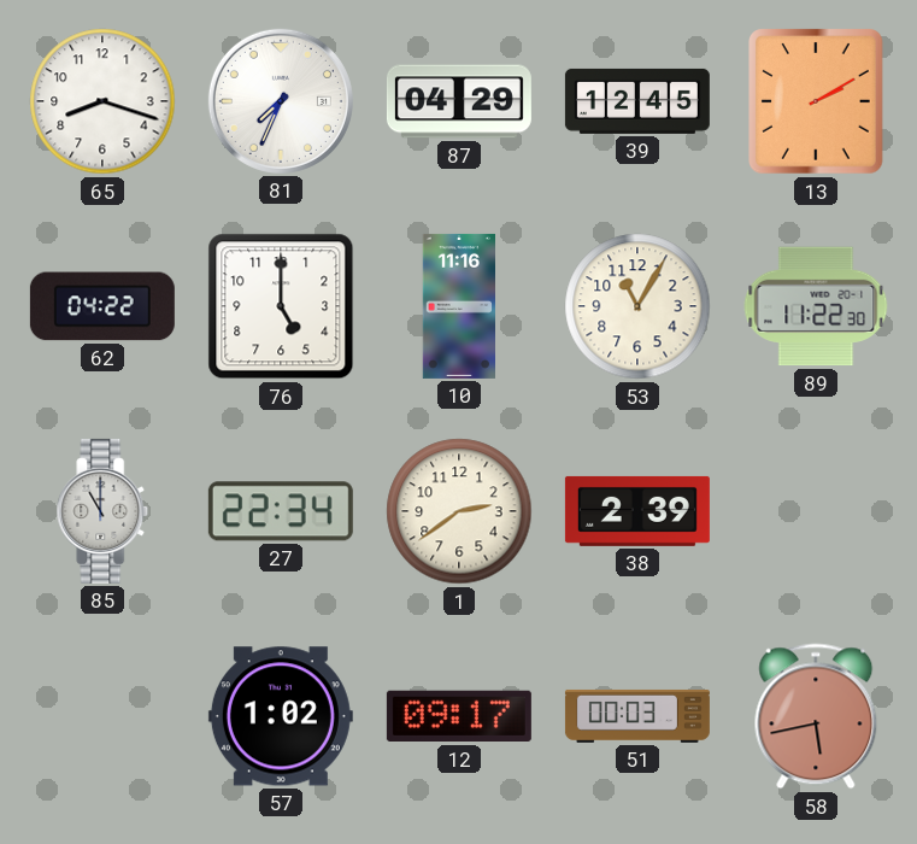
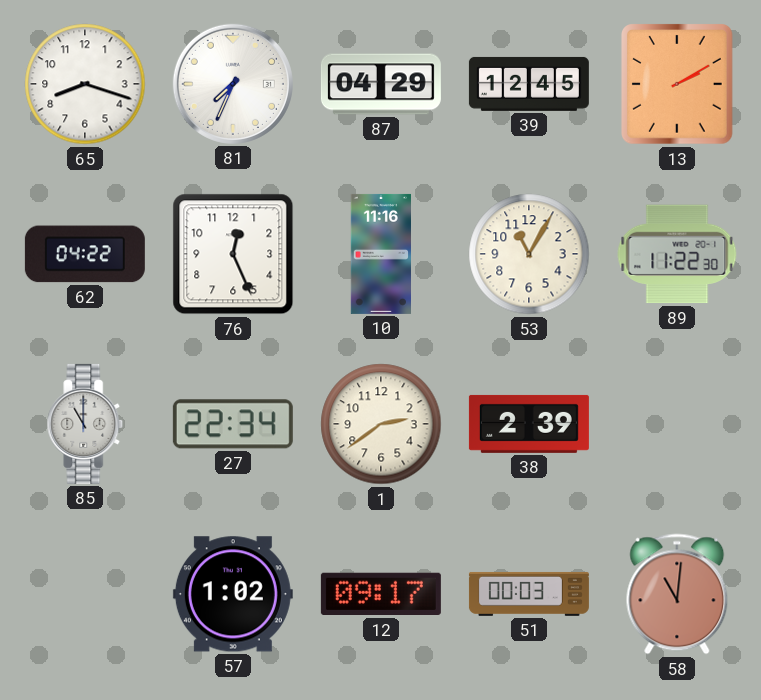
76: 5:00 -> 12:26
58: 5:43 -> 11:01
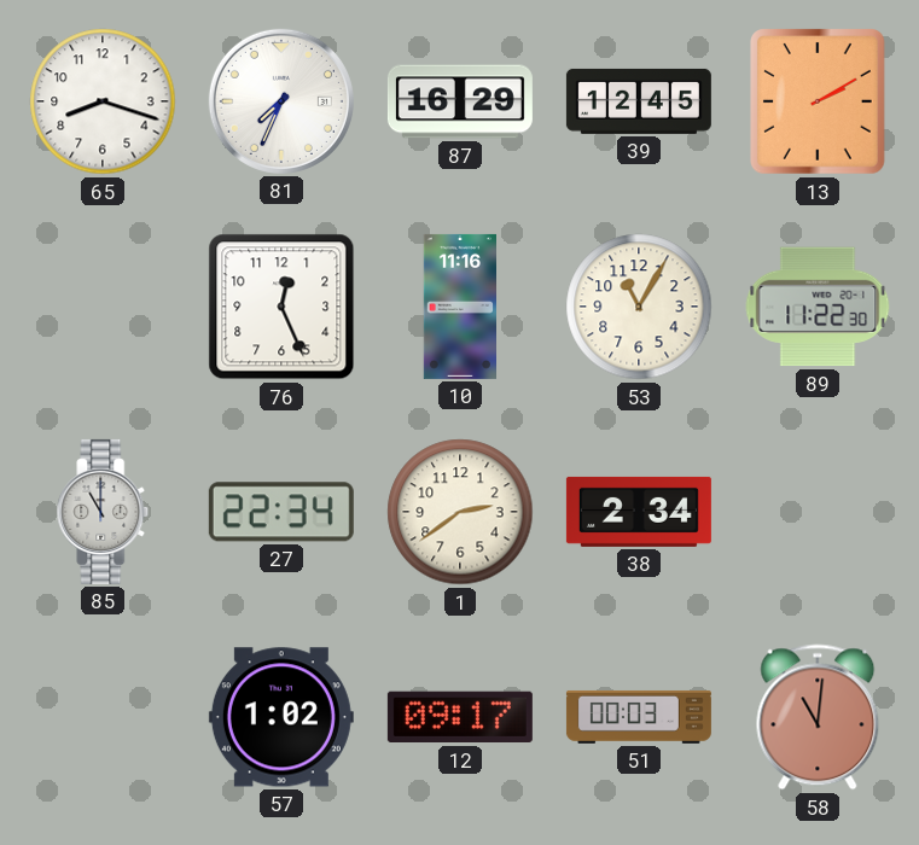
87: 04:29 -> 16:29
62: 04:22 -> none
38: 2:39 -> 2:34
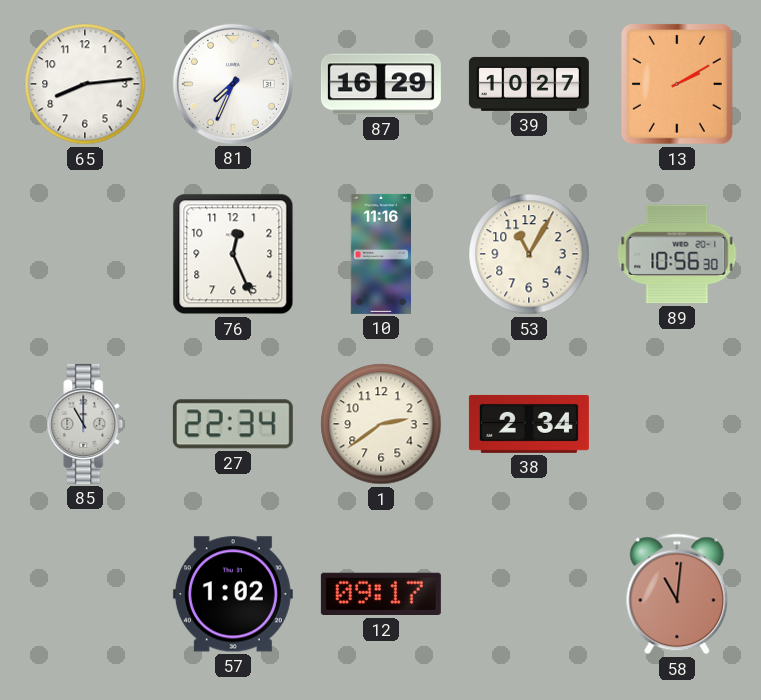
65: 8:18 -> 8:14
39: 12:45 -> 10:27
89: 11:22 -> 10:56
51: 00:03 -> none
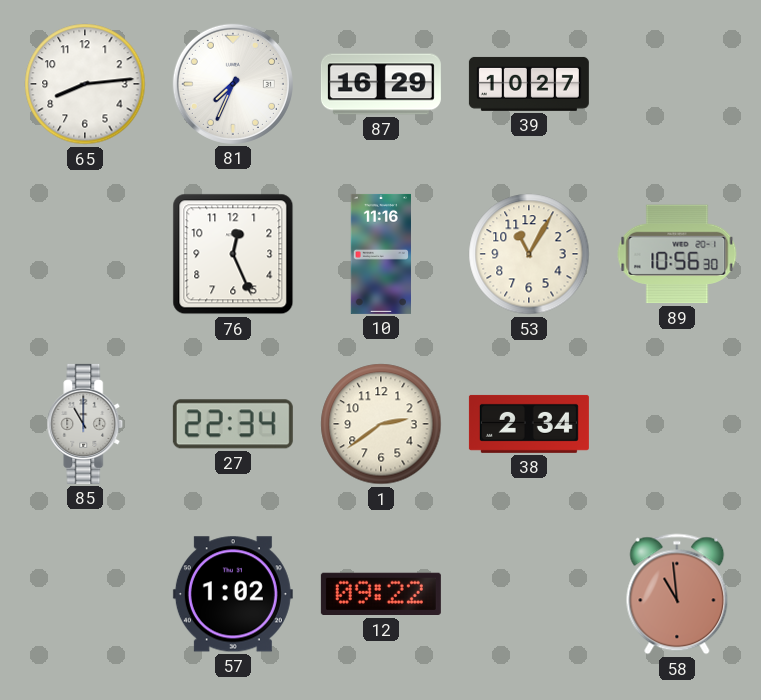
13: 2:10 -> none
12: 09:17 -> 09:22
58: 11:01 -> 10:59
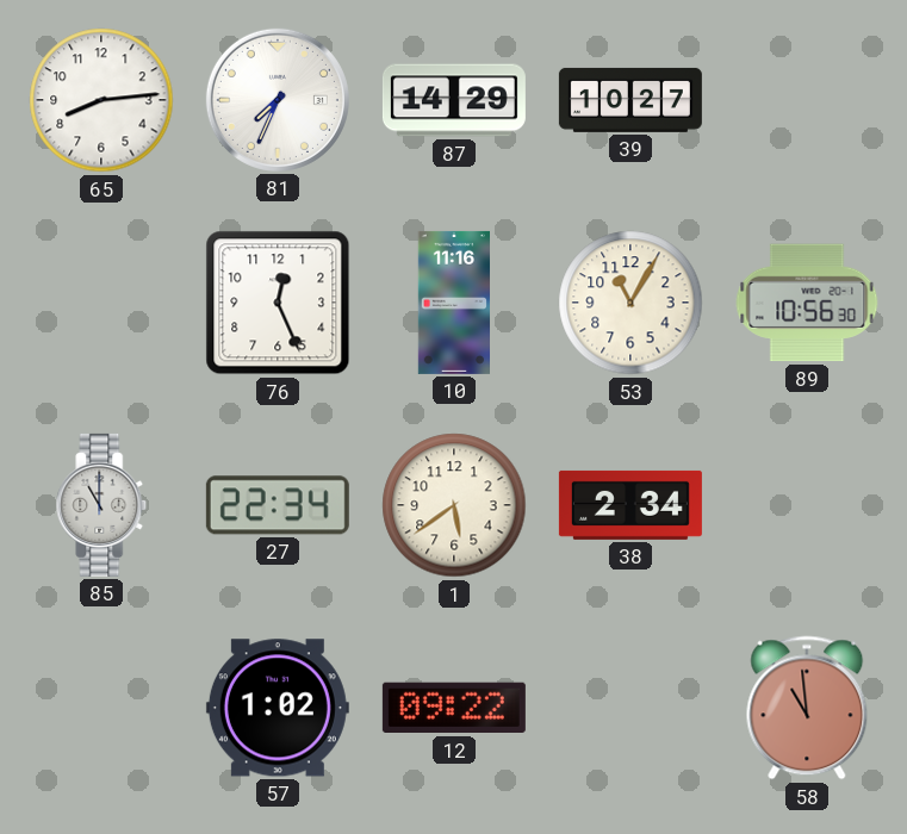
87: 16:29 -> 14:29
1: 2:39 -> 5:39
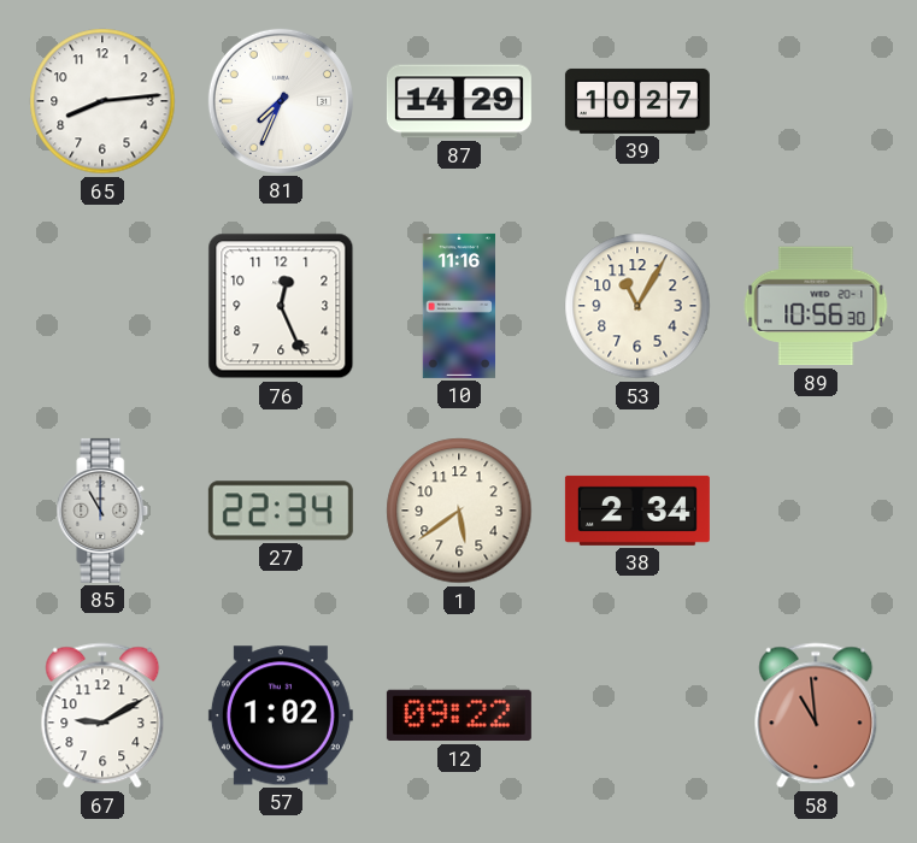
67: none -> 9:10
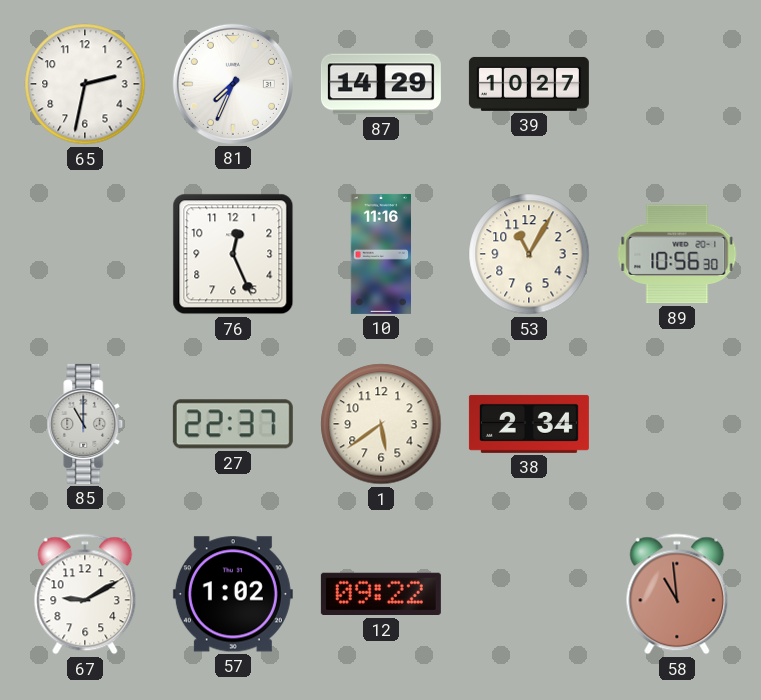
65: 8:14 -> 2:32
27: 22:34 -> 22:37
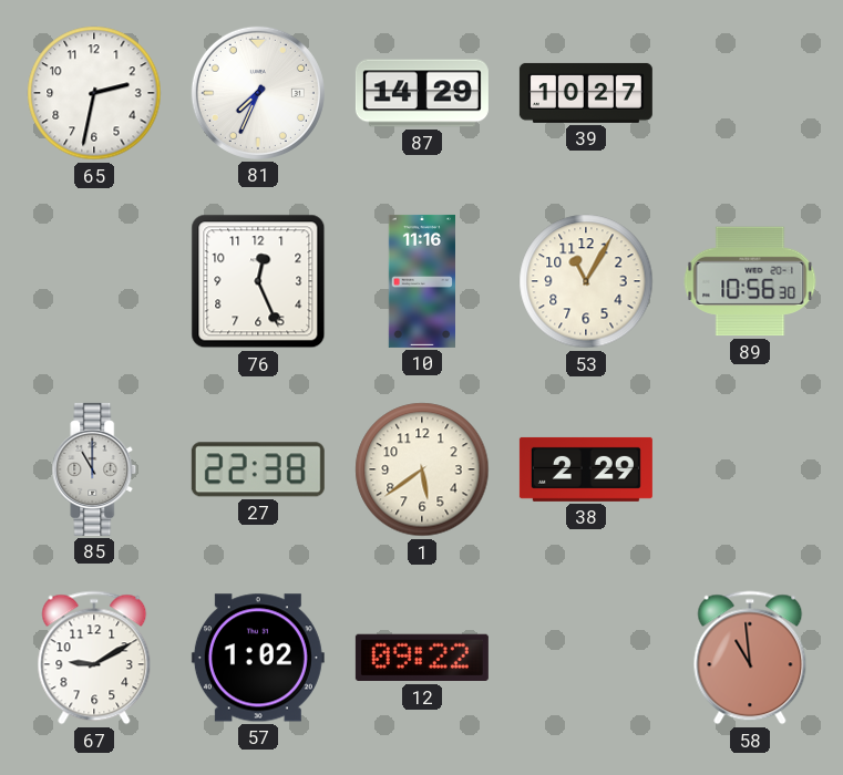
27: 22:37 -> 22:38
38: 2:34 -> 2:29
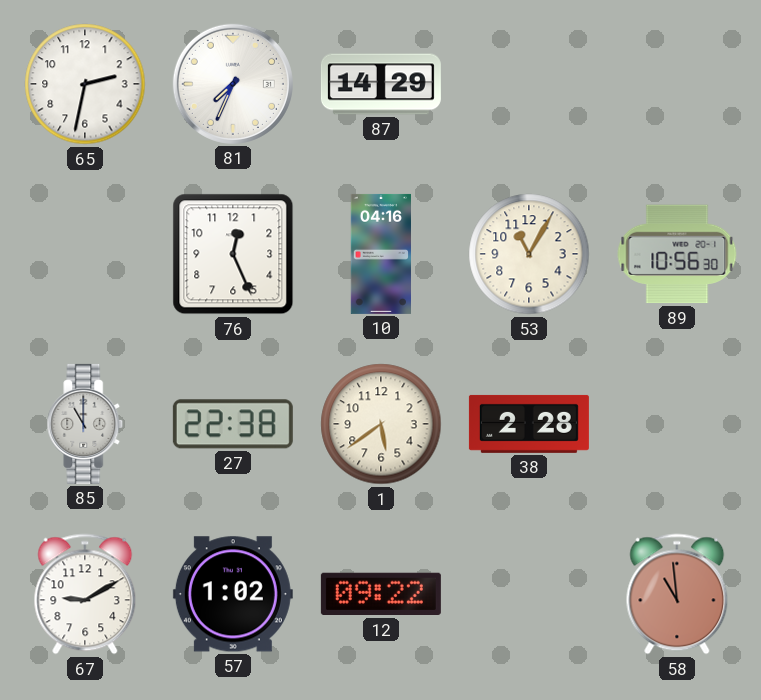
39: 10:27 -> none
10: 11:16 -> 04:16
38: 2:29 -> 2:28
